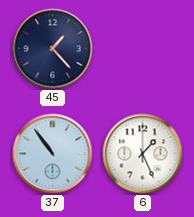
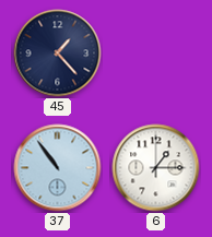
6: 1:26 -> 1:15
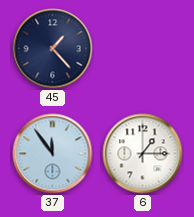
37: 10:54 -> 11:54
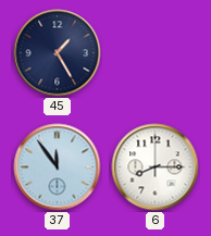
45: 1:23 -> 1:25
6: 1:15 -> 8:15
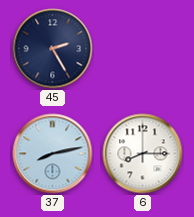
45: 1:25 -> 2:25
37: 11:54 -> 8:13
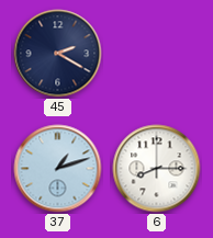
45: 2:25 -> 2:20
37: 8:13 -> 1:12
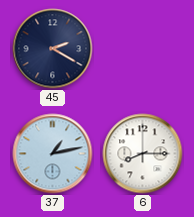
37: 1:12 -> 1:13
